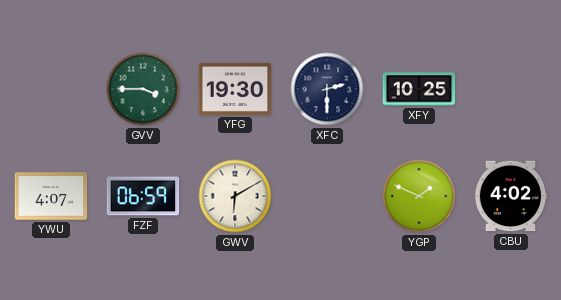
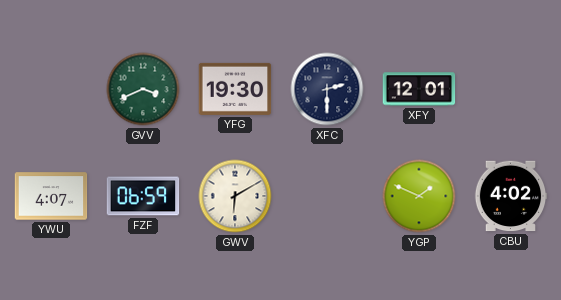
GVV: 3:45 -> 3:41
XFY: 10:25 -> 12:01
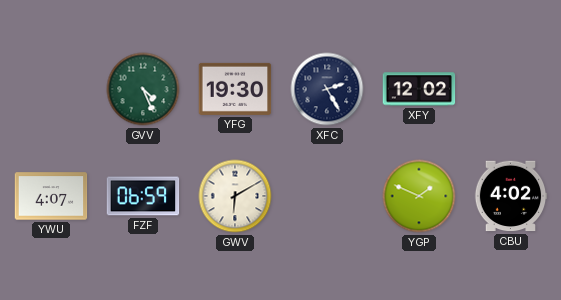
GVV: 3:41 -> 4:26
XFC: 2:30 -> 2:25
XFY: 12:01 -> 12:02
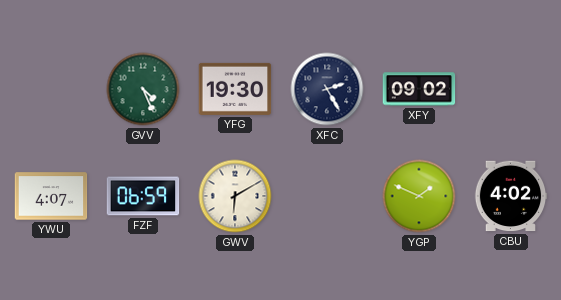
XFY: 12:02 -> 09:02
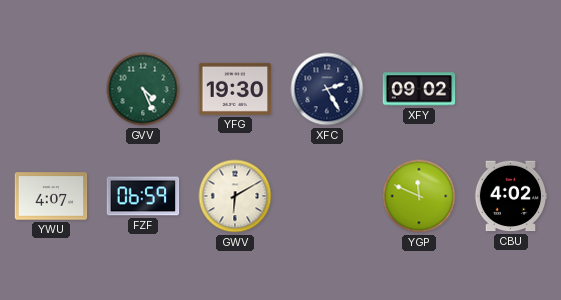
YGP: 1:49 -> 11:49
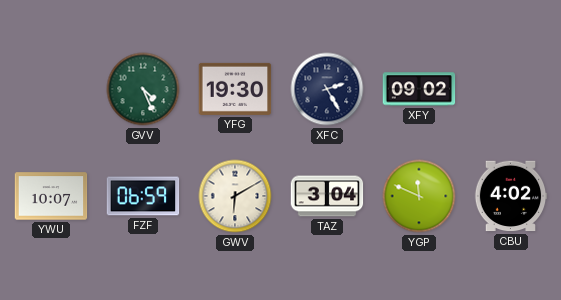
YWU: 4:07 -> 10:07
TAZ: none -> 3:04
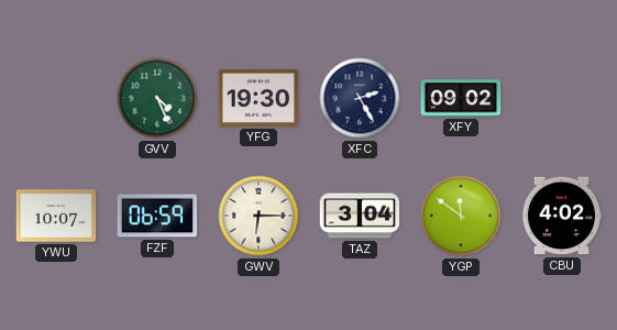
GWV: 6:10 -> 6:15
YGP: 11:49 -> 11:51
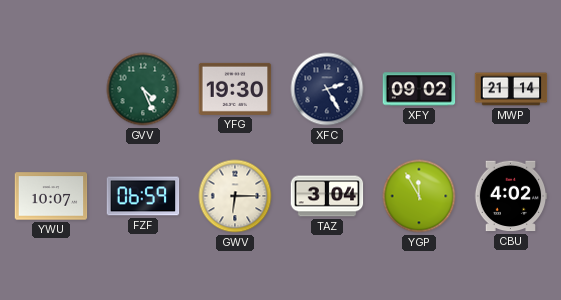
MWP: none -> 21:14
YGP: 11:51 -> 11:55
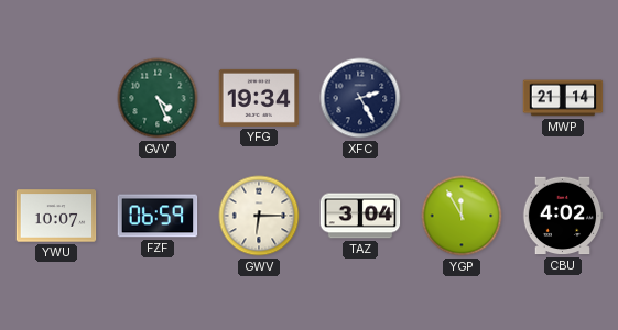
YFG: 19:30 -> 19:34
XFY: 09:02 -> none
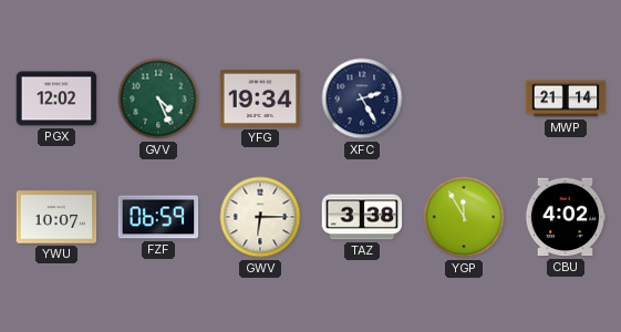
PGX: none -> 12:02
TAZ: 3:04 -> 3:38
